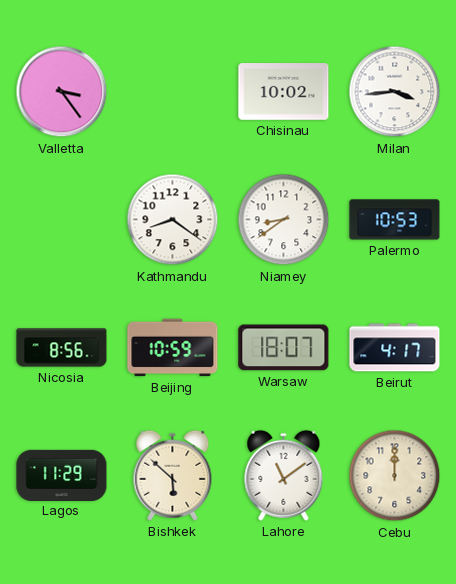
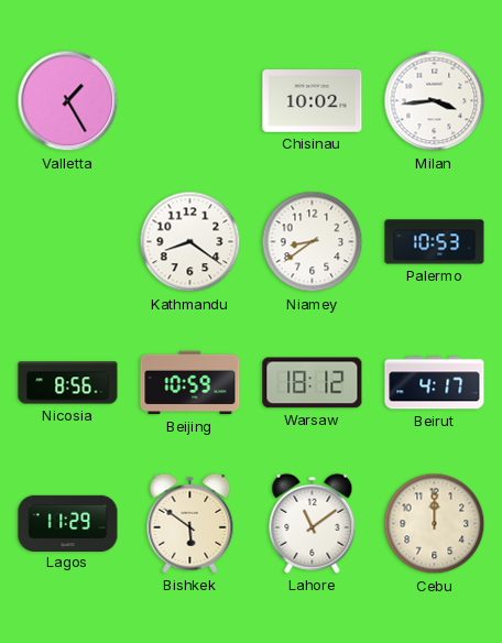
Valletta: 3:24 -> 1:25
Warsaw: 18:07 -> 18:12
Bishkek: 5:52 -> 5:51
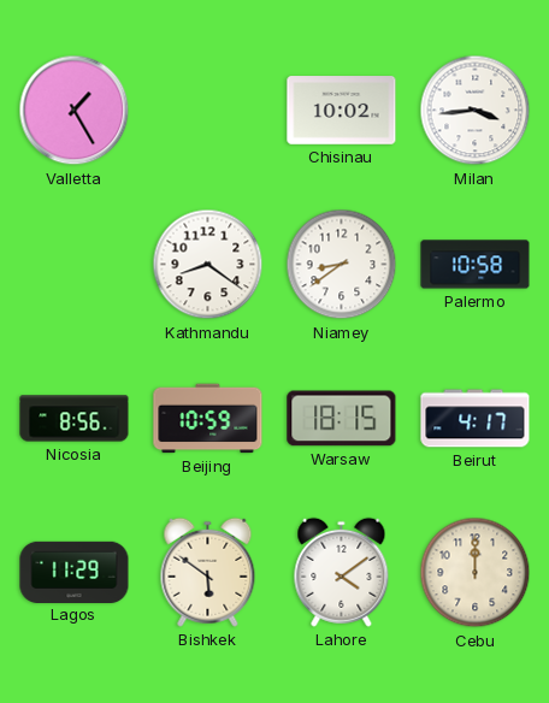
Palermo: 10:53 -> 10:58
Warsaw: 18:12 -> 18:15
Lahore: 11:09 -> 4:09
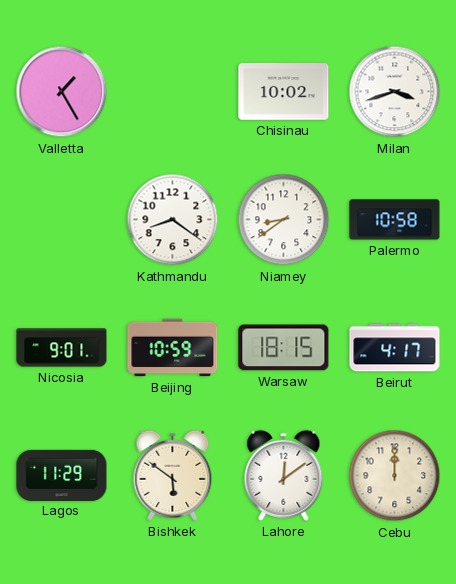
Milan: 3:44 -> 3:42
Nicosia: 8:56 -> 9:01
Lahore: 4:09 -> 12:09
